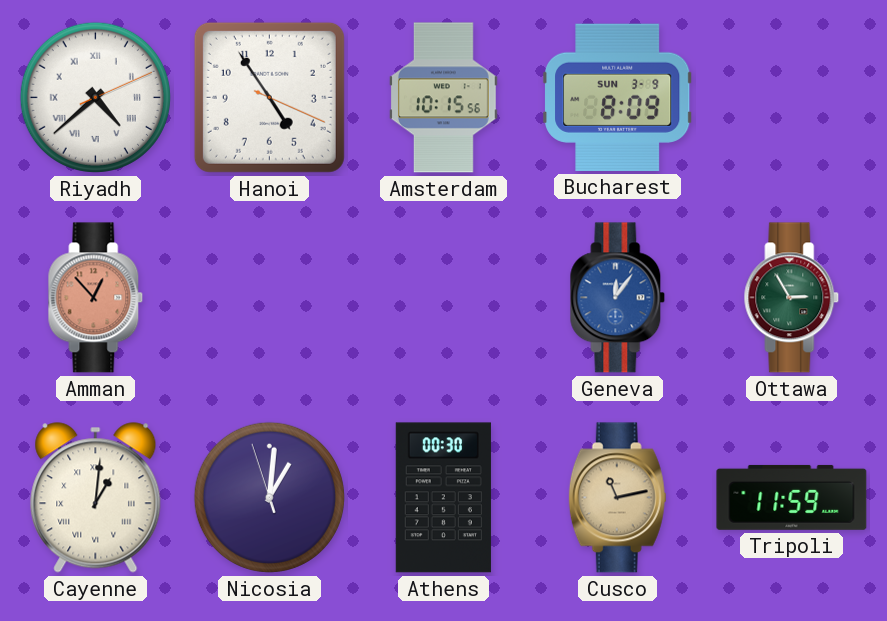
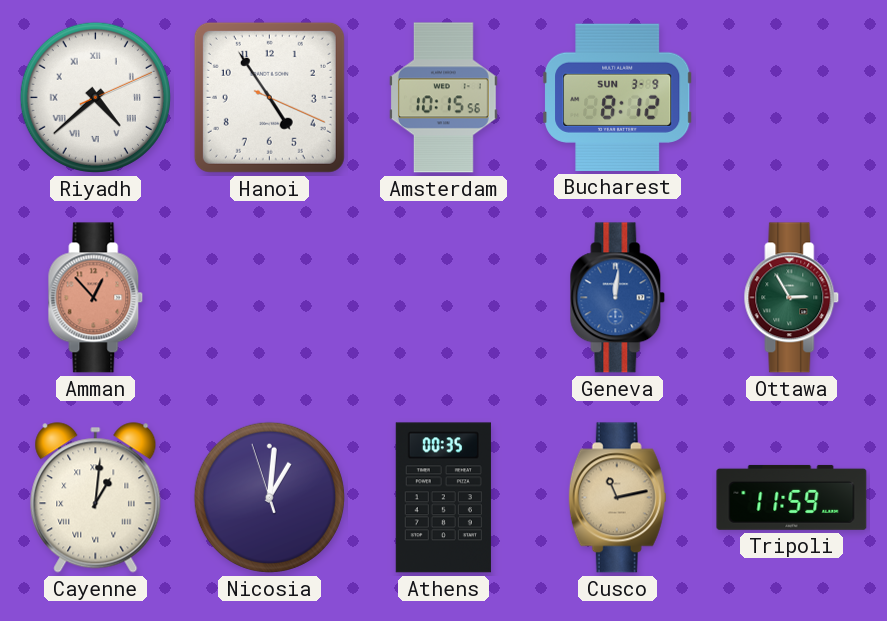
Bucharest: 8:09 -> 8:12
Geneva: 12:06 -> 12:01
Athens: 00:30 -> 00:35
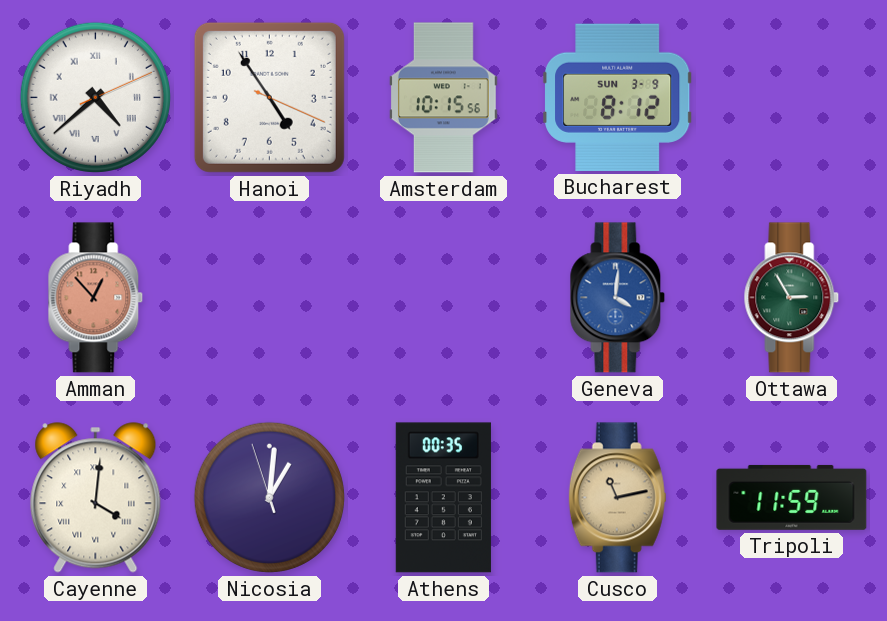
Geneva: 12:01 -> 4:01
Cayenne: 1:01 -> 4:01
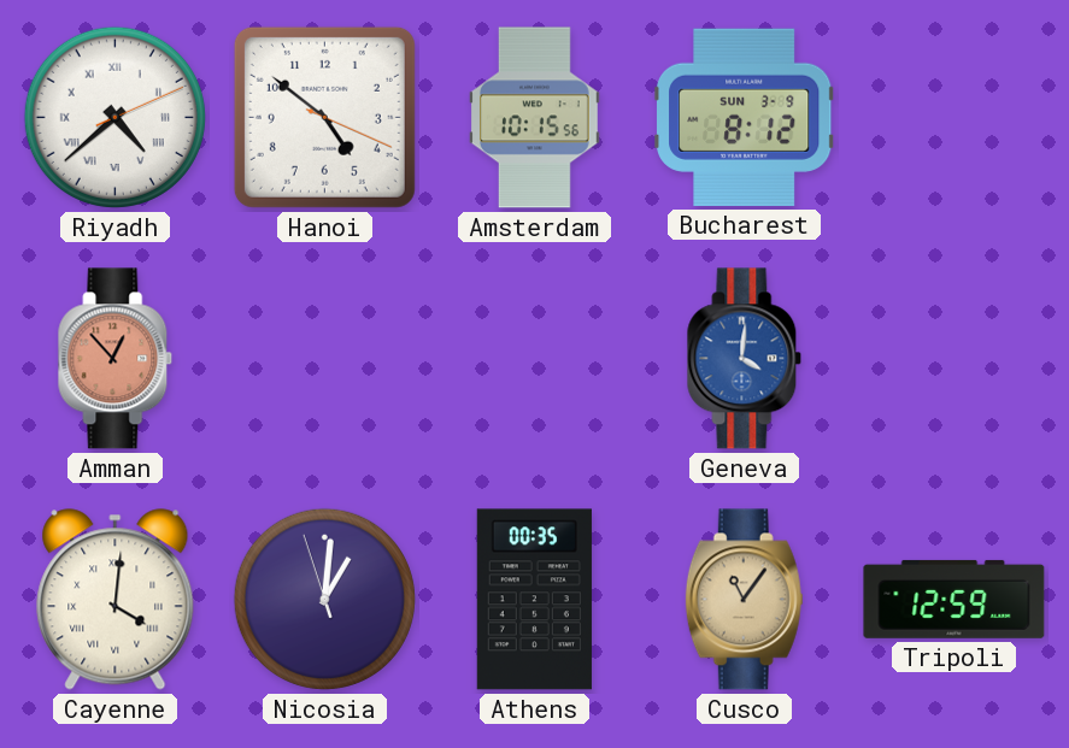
Hanoi: 4:54 -> 4:51
Ottawa: 2:55 -> none
Cusco: 11:13 -> 11:06
Tripoli: 11:59 -> 12:59
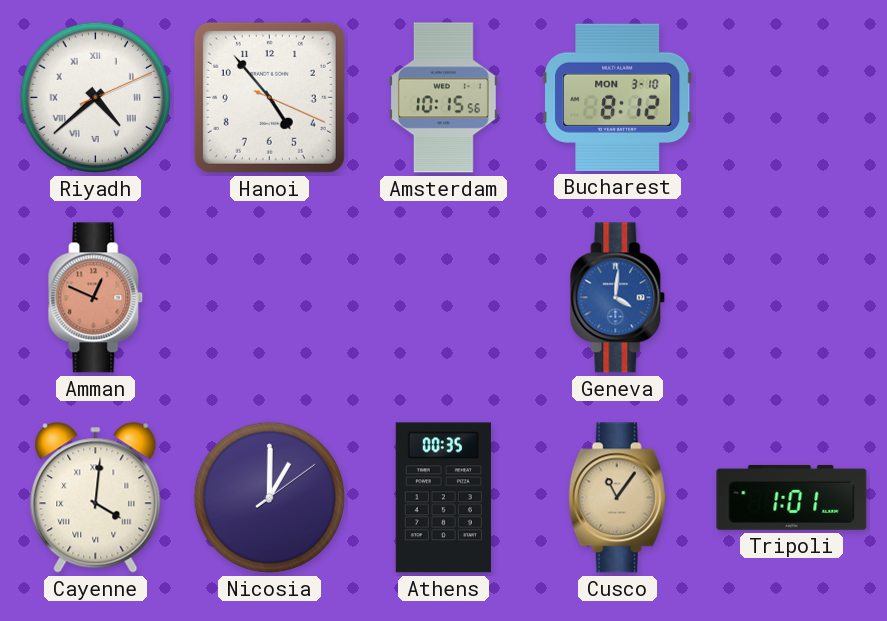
Hanoi: 4:51 -> 4:53
Bucharest date: SUN 3-9 -> MON 3-10
Amman: 12:53 -> 12:49
Nicosia: 1:00:57 -> 1:00:09
Tripoli: 12:59 -> 1:01
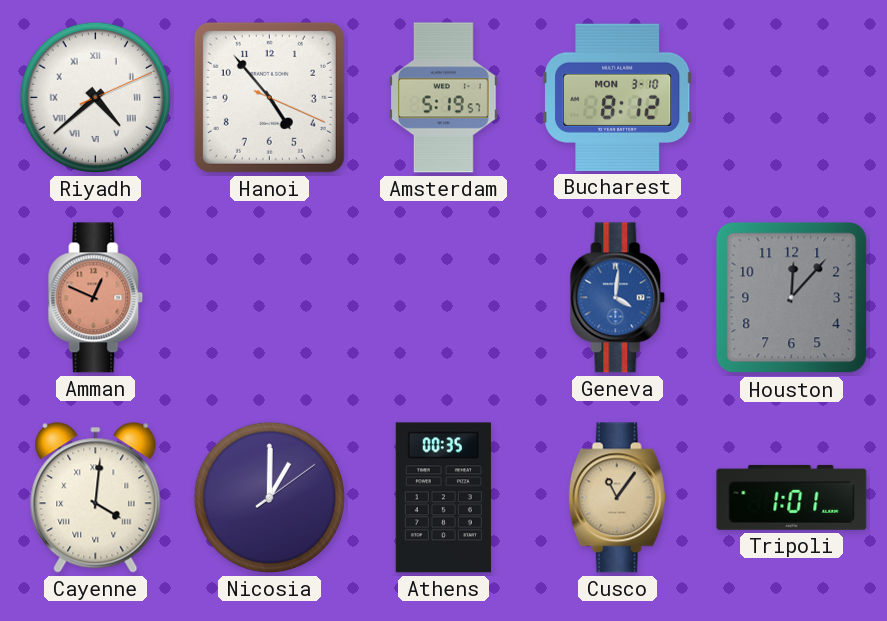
Amsterdam: 10:15 -> 5:19
Houston: none -> 12:07
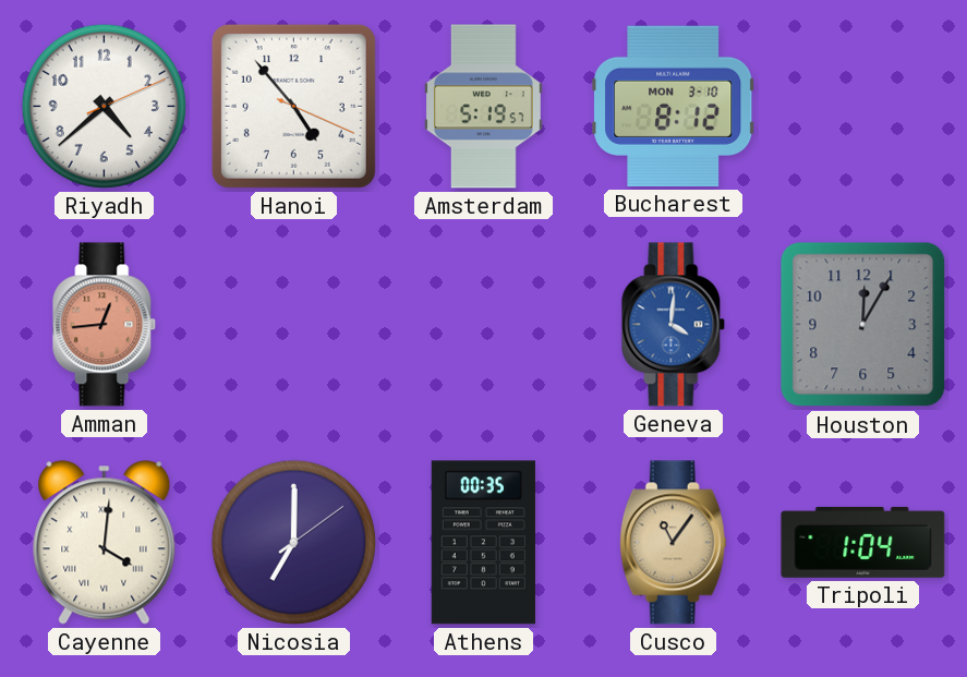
Riyadh numerals: Roman -> Arabic
Amman: 12:49 -> 12:44
Houston: 12:07 -> 12:05
Nicosia: 1:00 -> 7:00
Tripoli: 1:01 -> 1:04
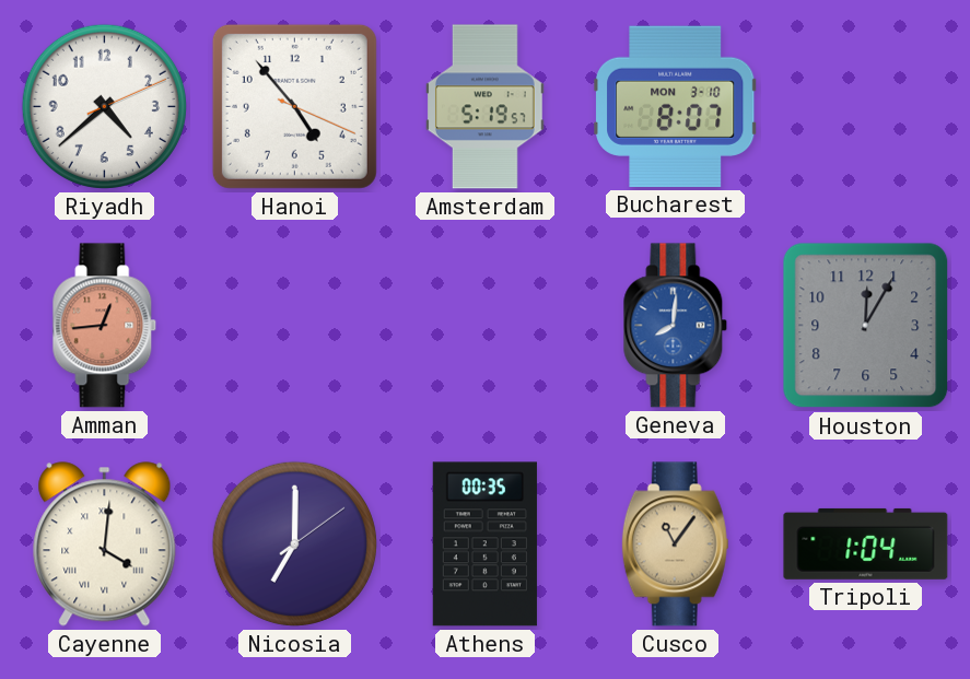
Bucharest: 8:12 -> 8:07
Geneva: 4:01 -> 8:01
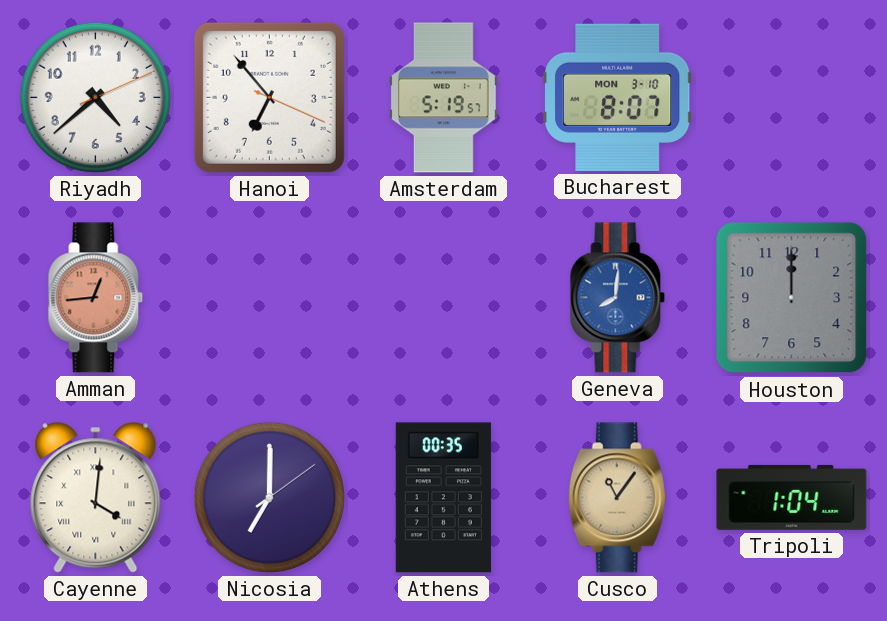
Hanoi: 4:53 -> 6:53
Houston: 12:05 -> 12:00
